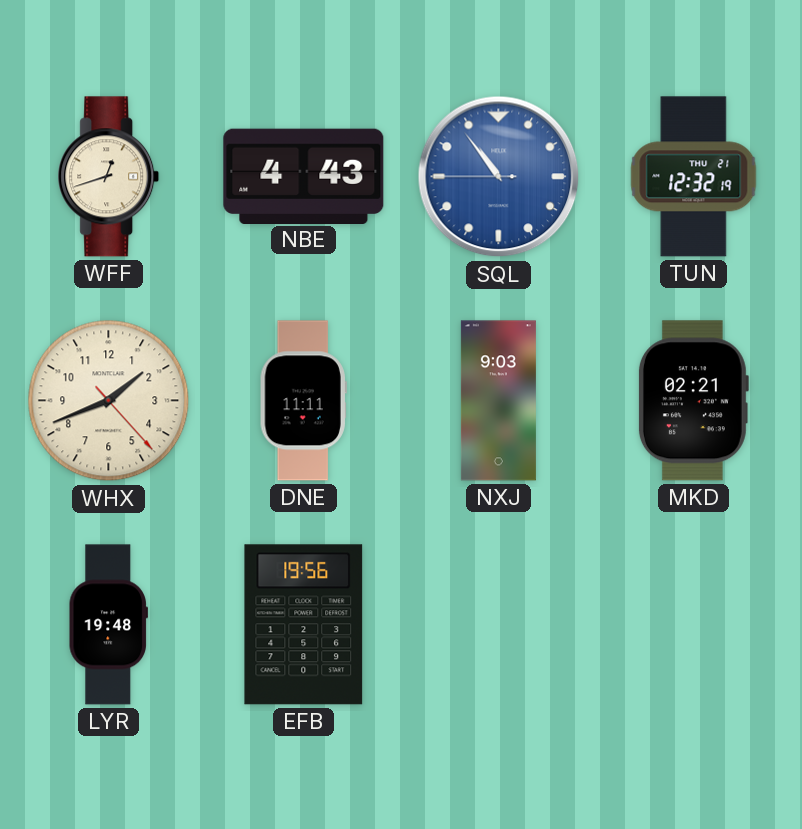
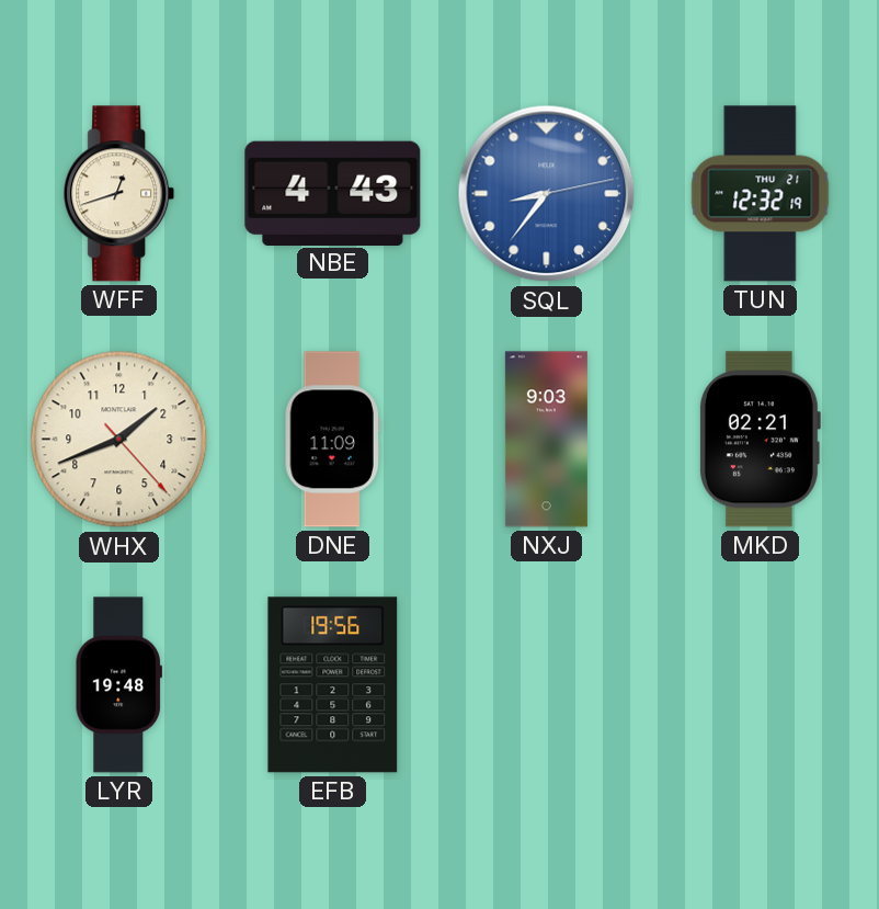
SQL: 10:53 -> 8:36
DNE: 11:11 -> 11:09
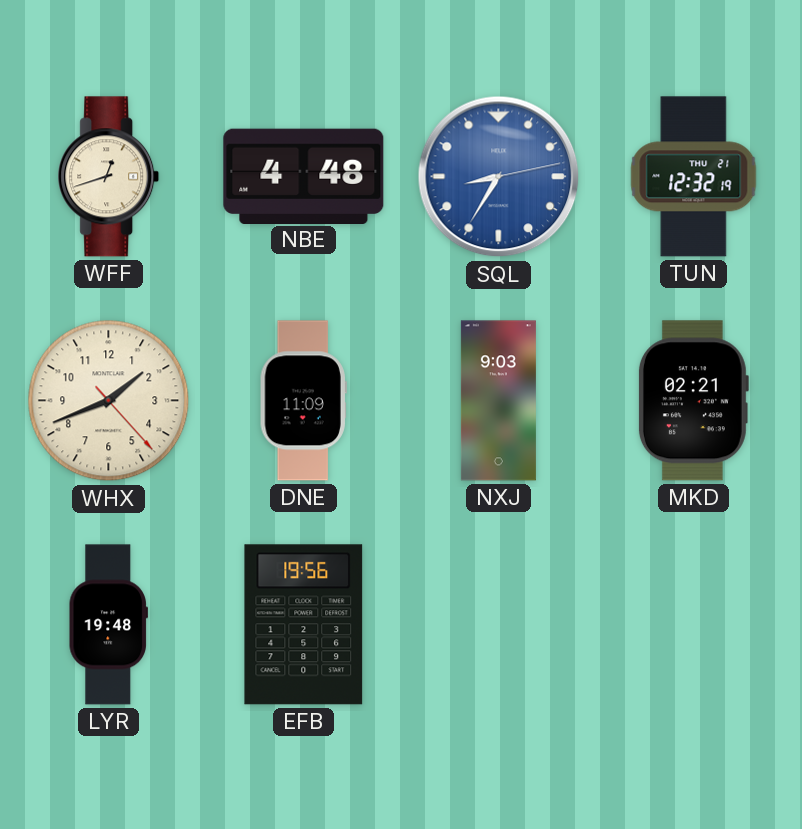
NBE: 4:43 -> 4:48
SQL: 8:36 -> 8:35
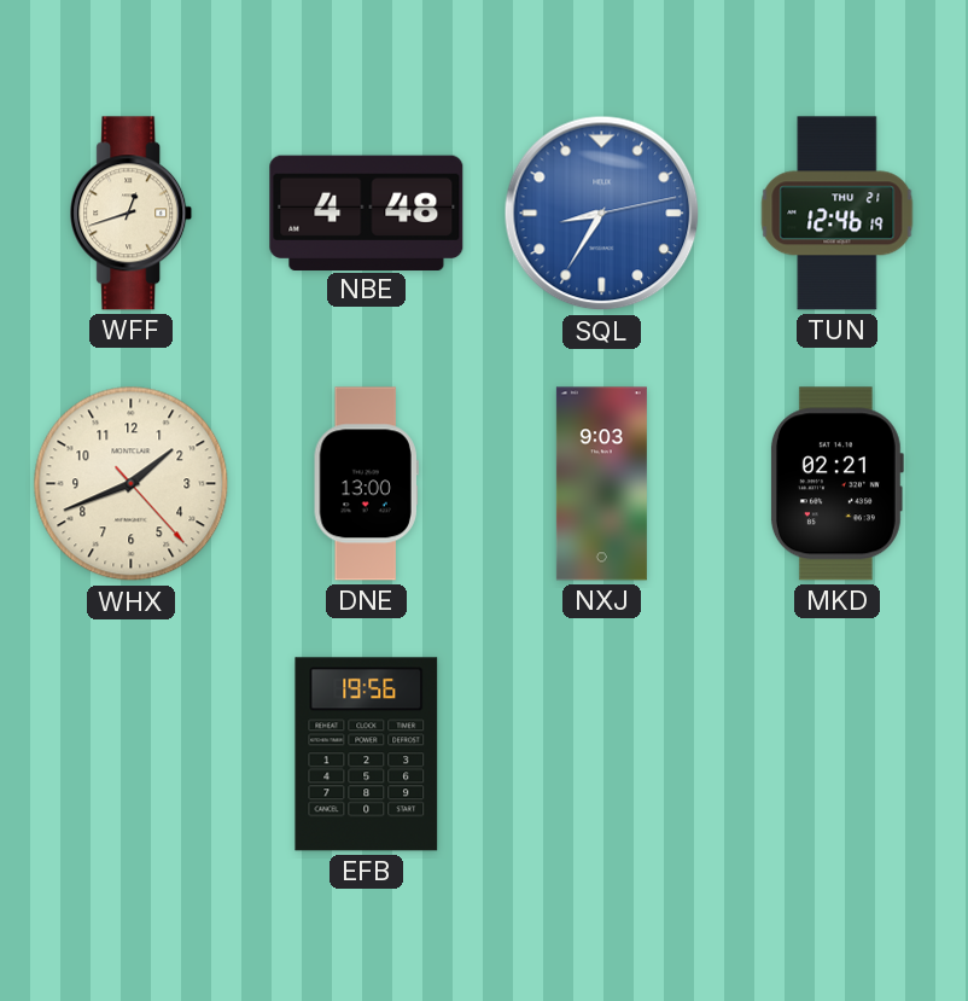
TUN: 12:32 -> 12:46
DNE: 11:09 -> 13:00
LYR: 19:48 -> none
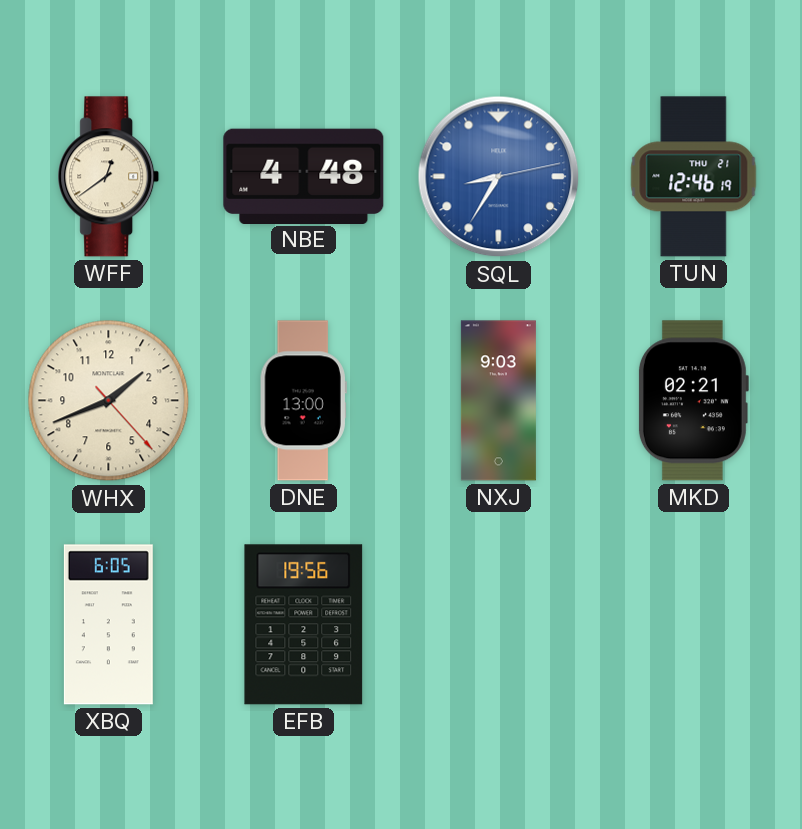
WFF: 12:42 -> 12:39
XBQ: none -> 6:05
